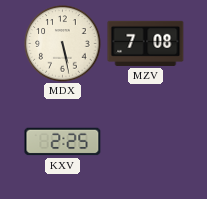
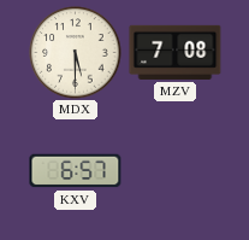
MDX: 5:28 -> 5:30
KXV: 2:25 -> 6:57
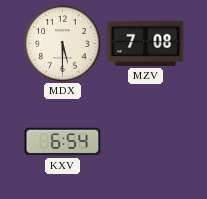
KXV: 6:57 -> 6:54
